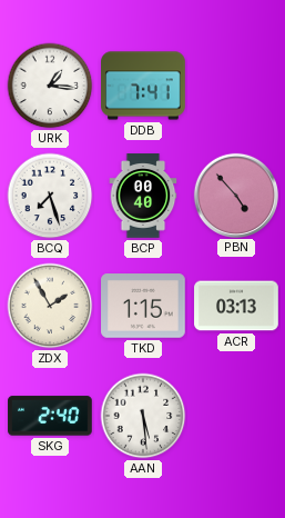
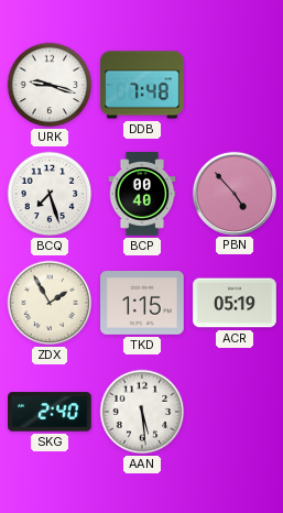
URK: 1:16 -> 9:18
DDB: 7:41 -> 7:48
ACR: 03:13 -> 05:19
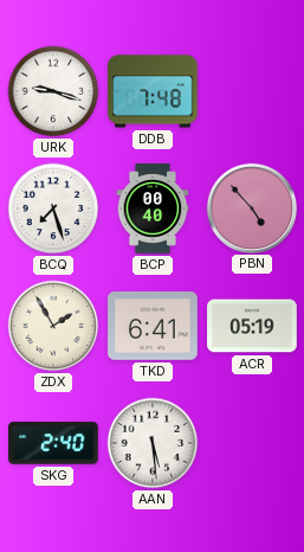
TKD: 1:15 -> 6:41
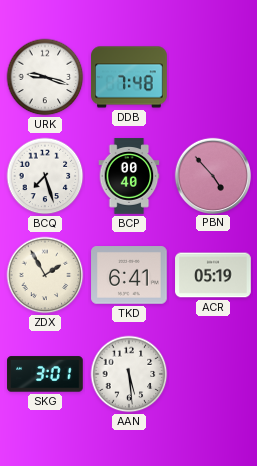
SKG: 2:40 -> 3:01
